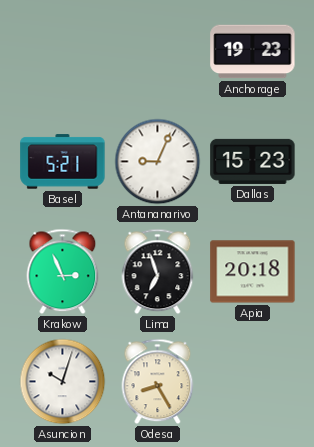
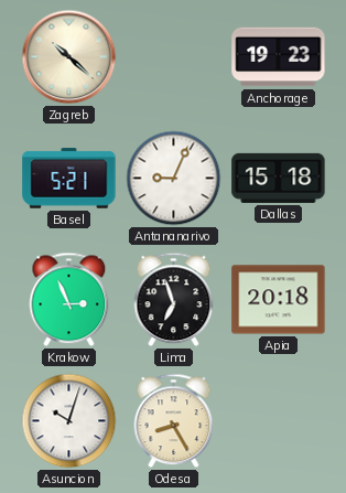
Zagreb: none -> 10:22
Dallas: 15:23 -> 15:18
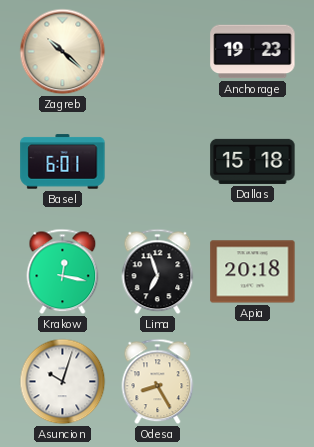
Basel: 5:21 -> 6:01
Antananarivo: 9:04 -> none
Krakow: 2:56 -> 12:17
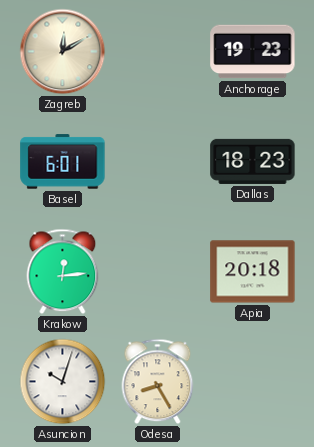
Zagreb: 10:22 -> 12:10
Dallas: 15:18 -> 18:23
Krakow: 12:17 -> 12:14
Lima: 6:57 -> none
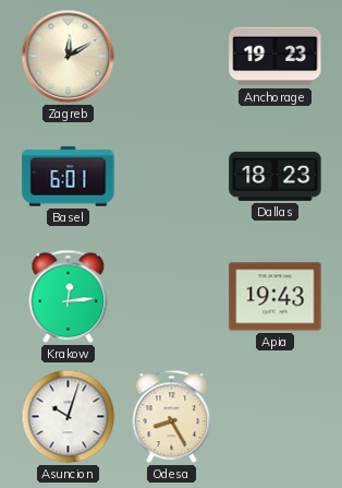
Apia: 20:18 -> 19:43
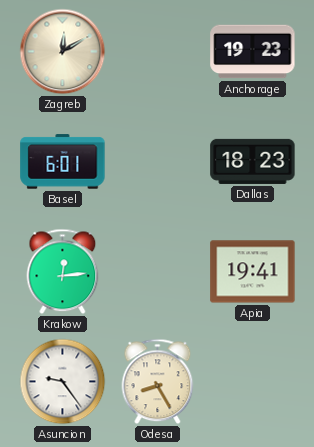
Apia: 19:43 -> 19:41
Asuncion: 10:03 -> 9:24
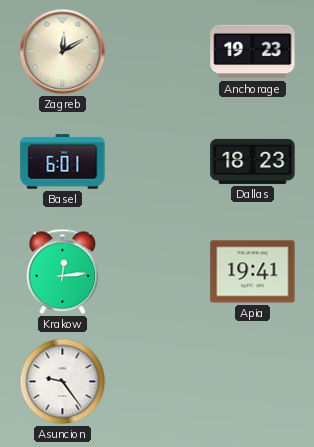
Odesa: 8:25 -> none
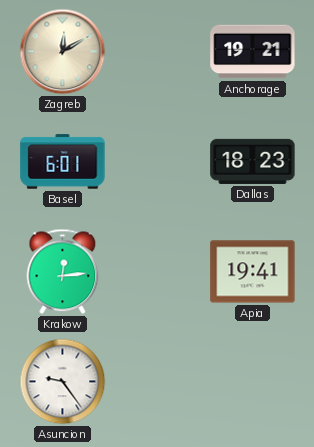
Anchorage: 19:23 -> 19:21
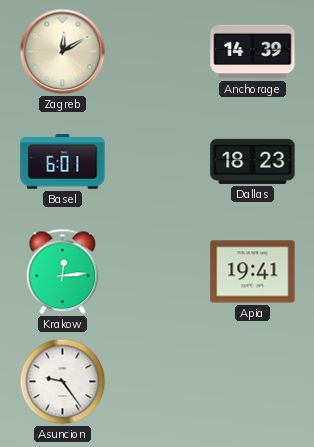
Anchorage: 19:21 -> 14:39
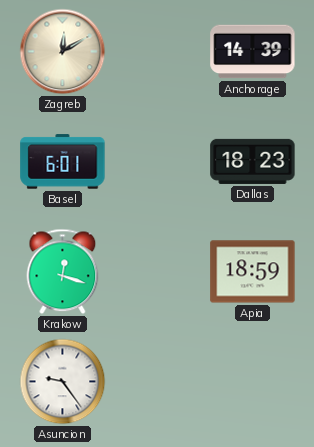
Krakow: 12:14 -> 12:18
Apia: 19:41 -> 18:59
